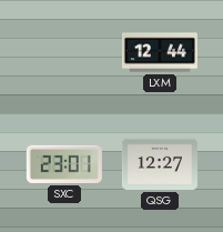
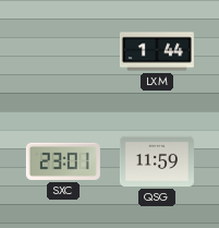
LXM: 12:44 -> 1:44
QSG: 12:27 -> 11:59
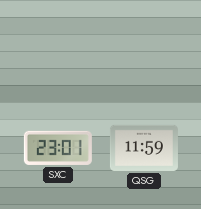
LXM: 1:44 -> none
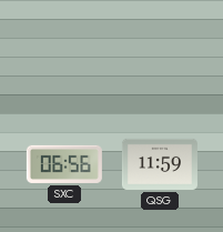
SXC: 23:01 -> 06:56
